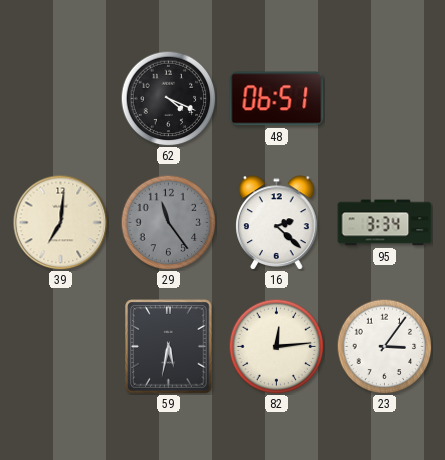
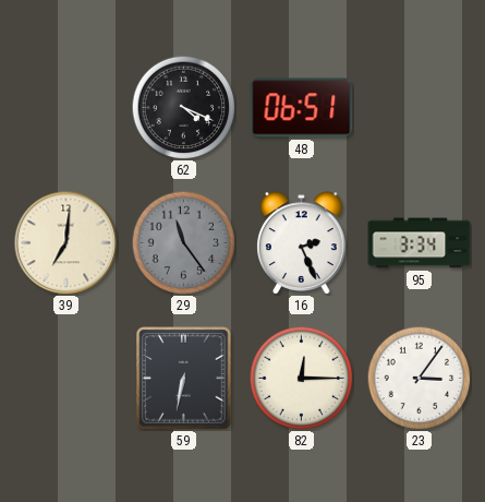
16: 2:22 -> 2:26
59: 5:32 -> 6:32
82: 12:14 -> 12:15
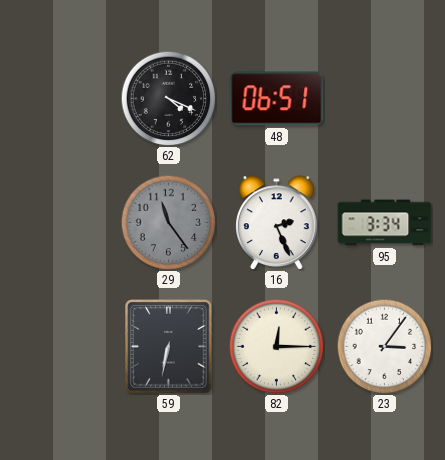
39: 7:01 -> none
